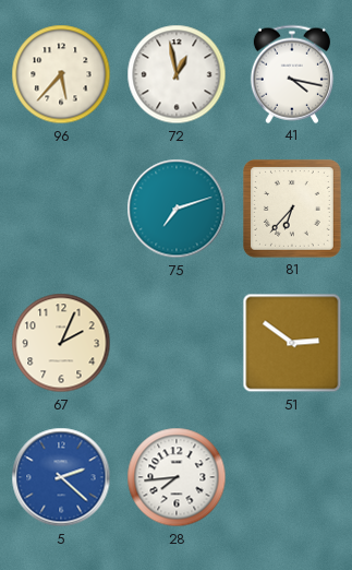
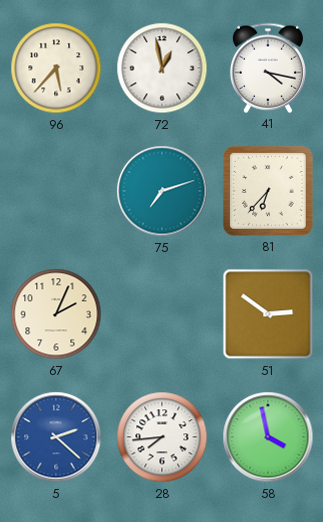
58: none -> 3:58
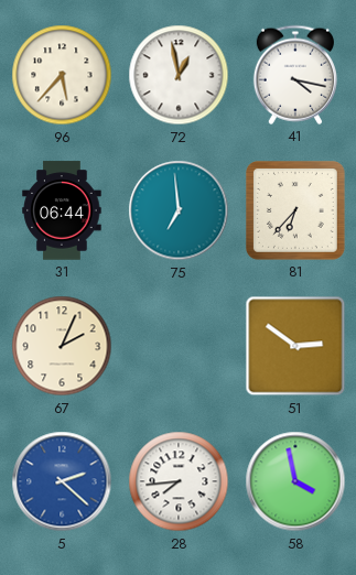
31: none -> 06:44
75: 7:12 -> 6:59
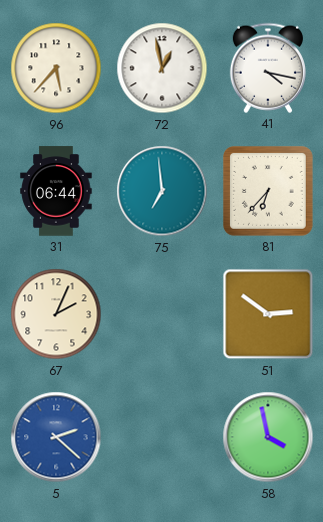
28: 7:44 -> none
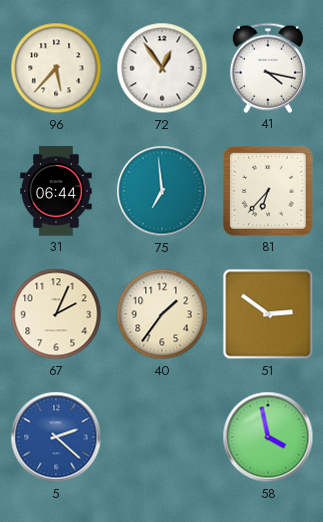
72: 12:58 -> 12:54
40: none -> 1:36
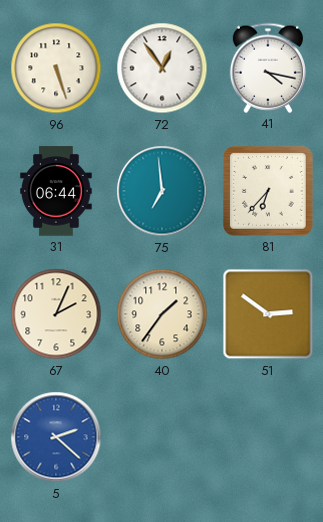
96: 5:37 -> 5:27
58: 3:58 -> none
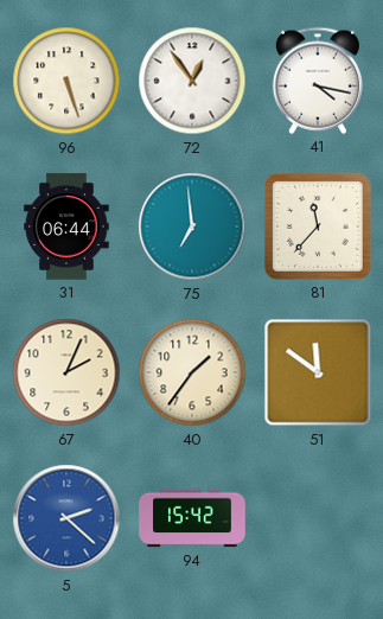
81: 6:37 -> 11:37
51: 2:51 -> 11:51
94: none -> 15:42
